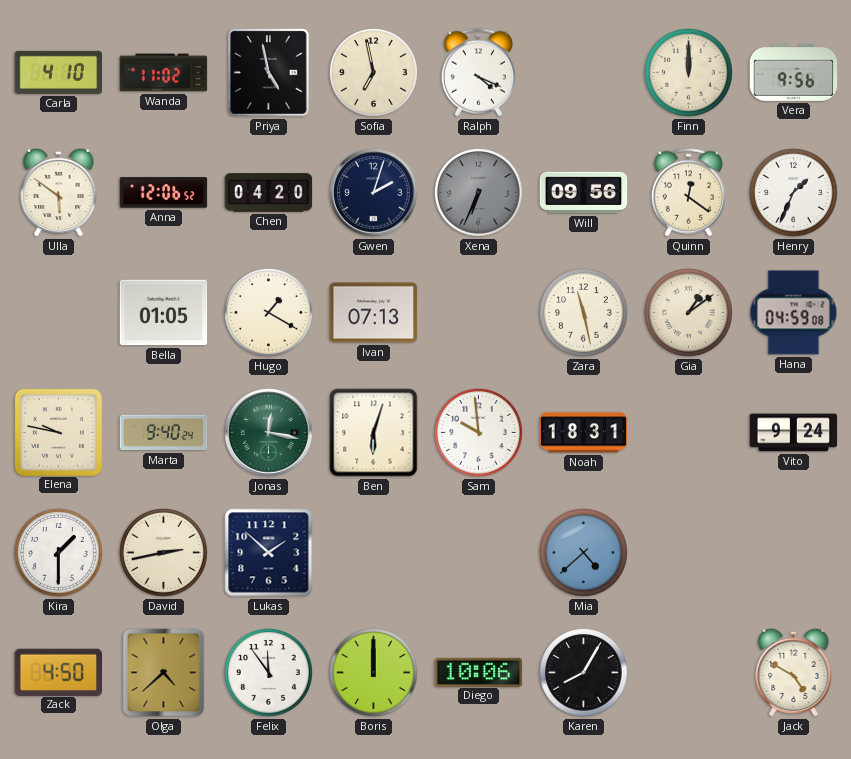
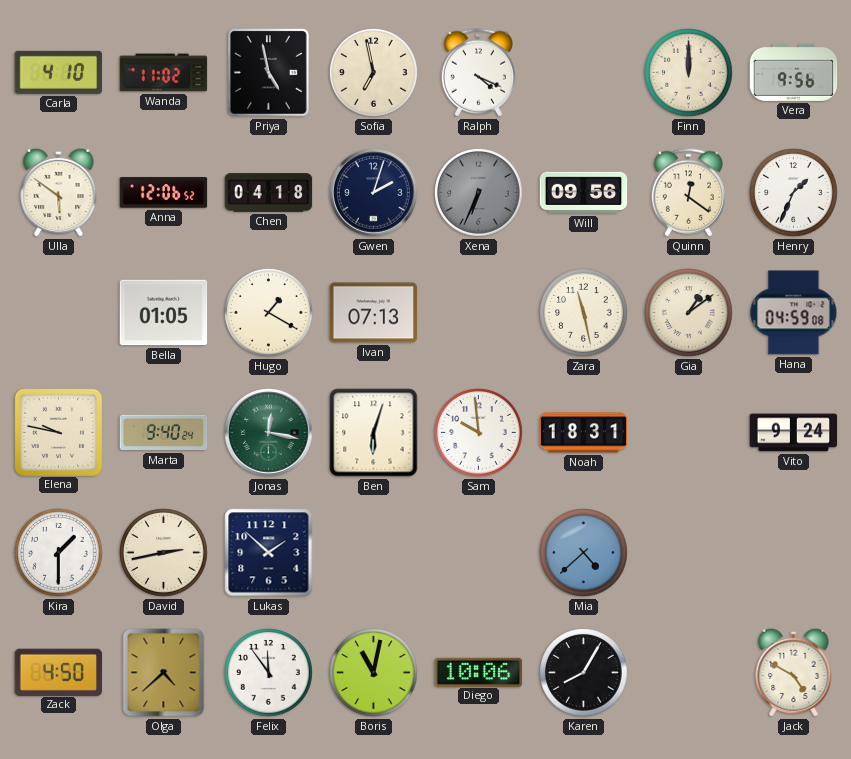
Chen: 04:20 -> 04:18
Boris: 12:00 -> 11:02
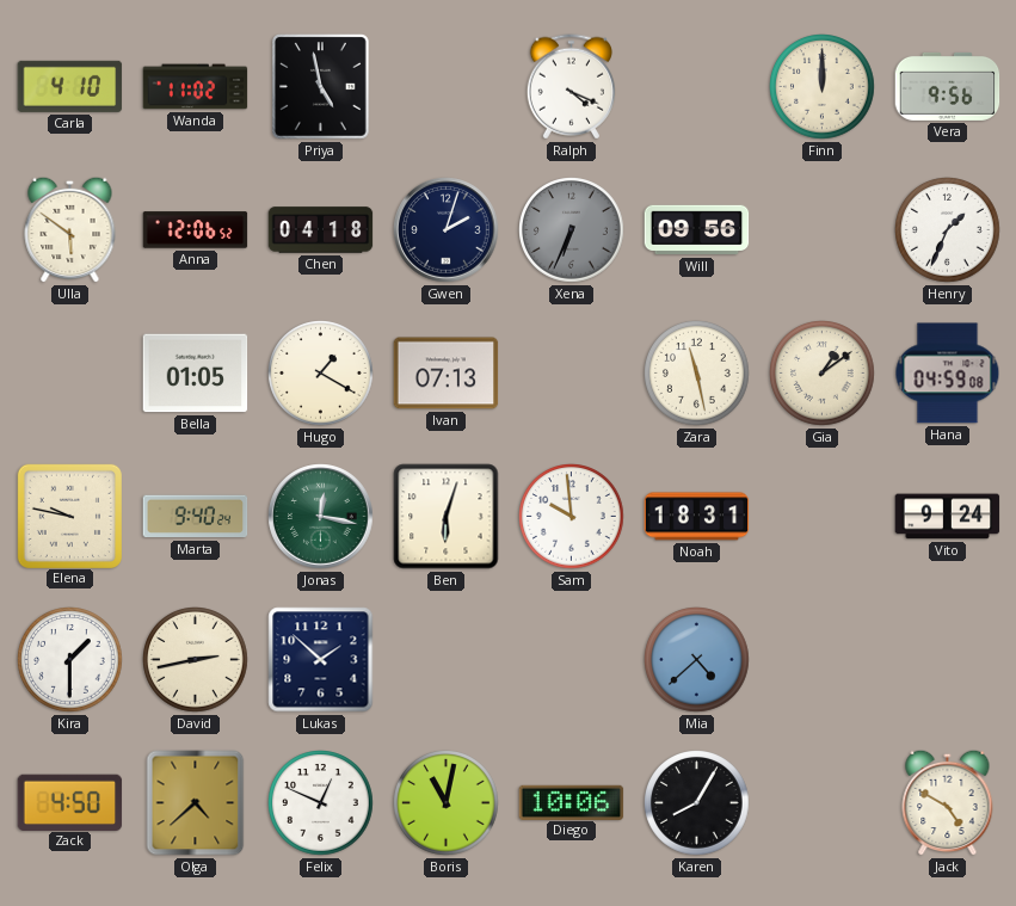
Sofia: 6:58 -> none
Quinn: 12:21 -> none
Felix: 11:54 -> 12:49
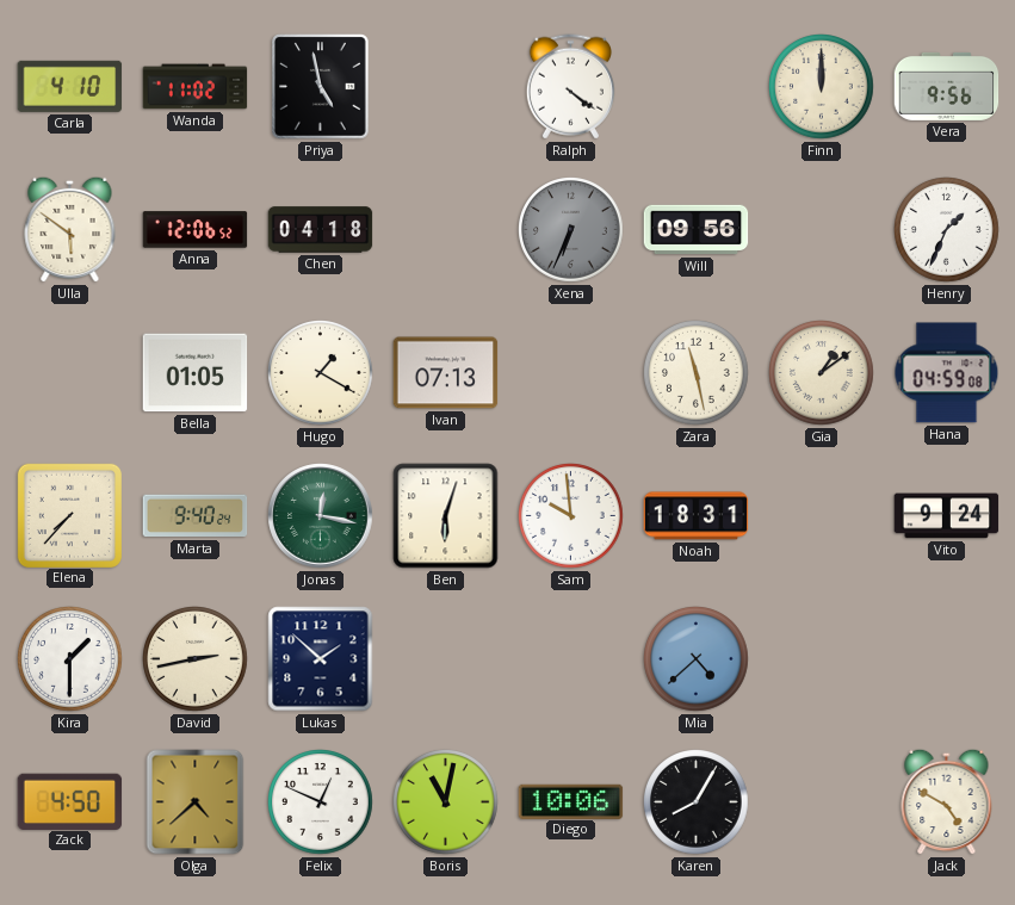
Ralph: 4:19 -> 4:21
Gwen: 2:03 -> none
Elena: 9:47 -> 7:37
